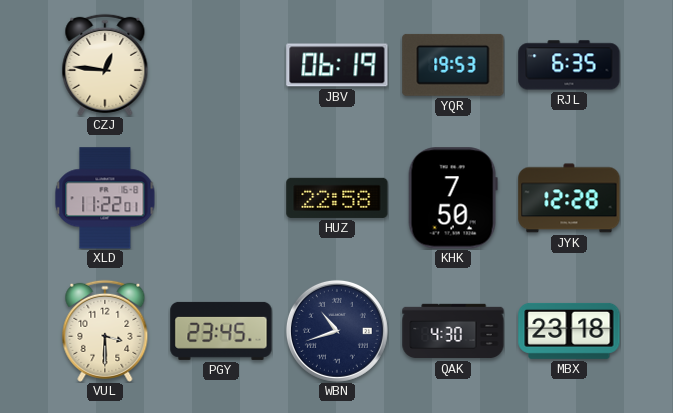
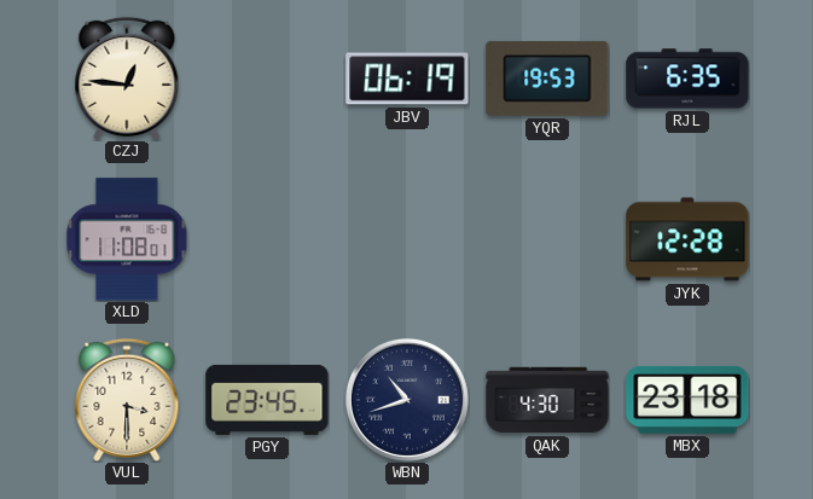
XLD: 11:22 -> 11:08
HUZ: 22:58 -> none
KHK: 7:50 -> none
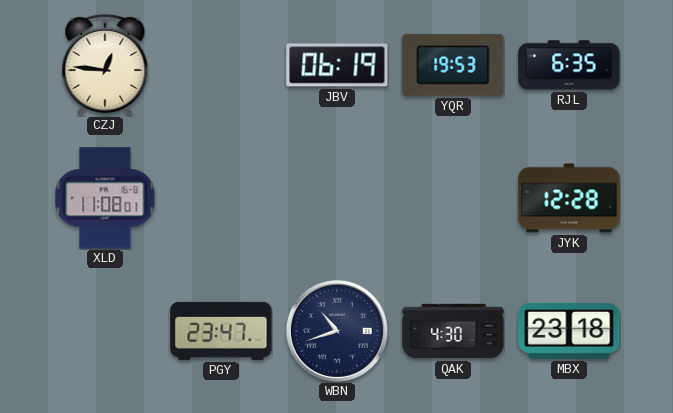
VUL: 3:30 -> none
PGY: 23:45 -> 23:47
